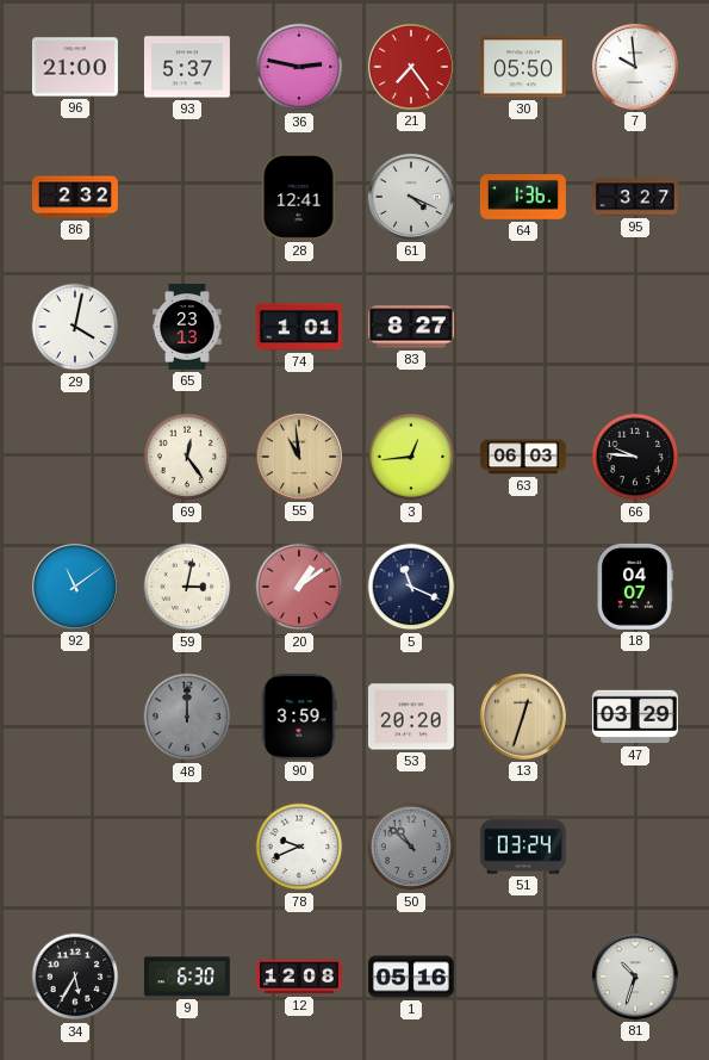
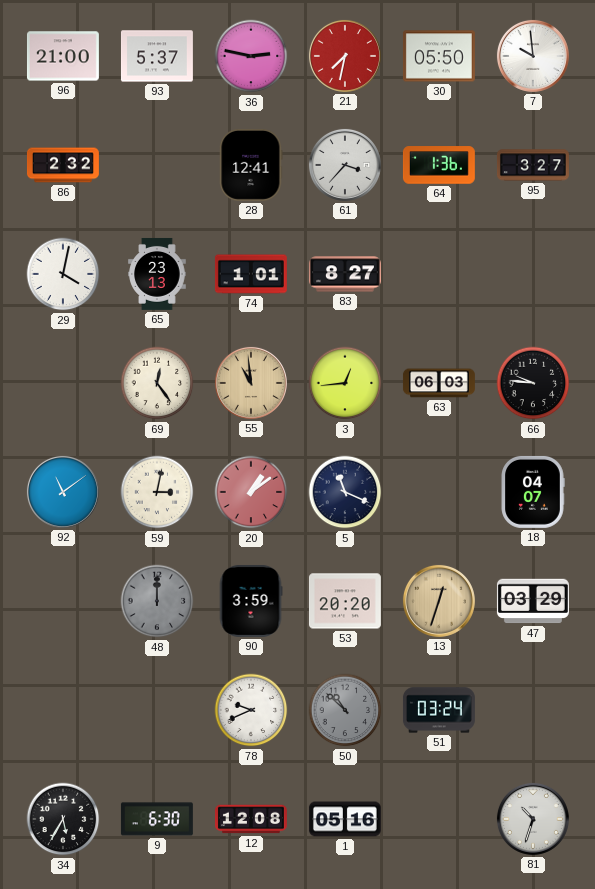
21: 7:24 -> 7:32
61: 4:19 -> 3:37
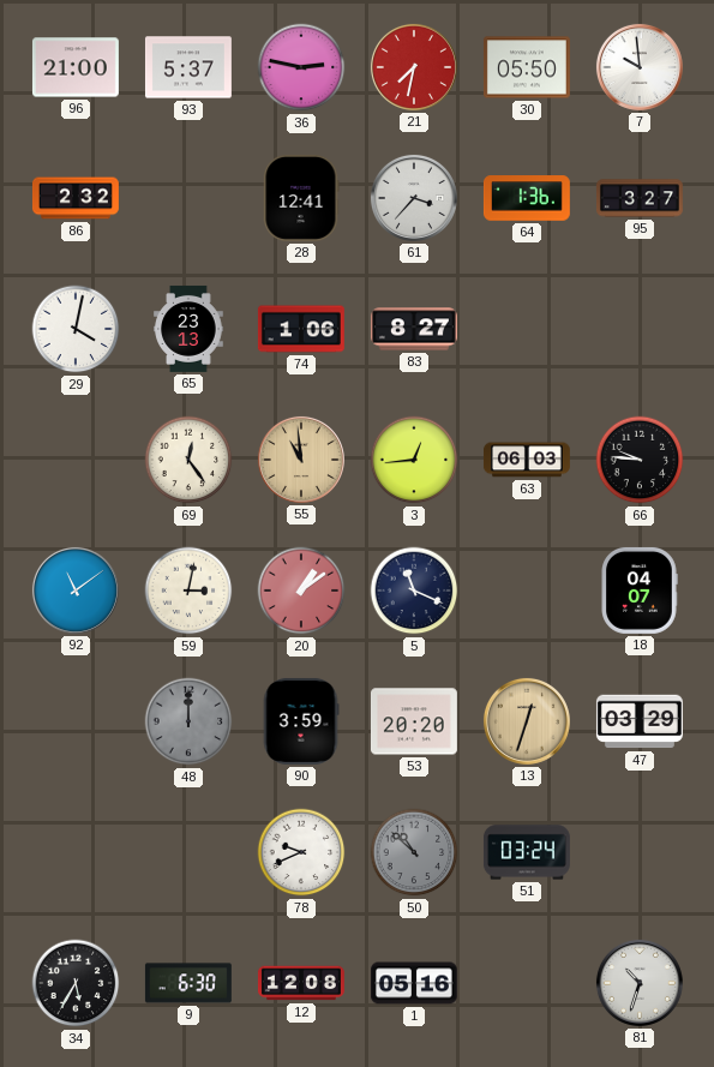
74: 1:01 -> 1:06
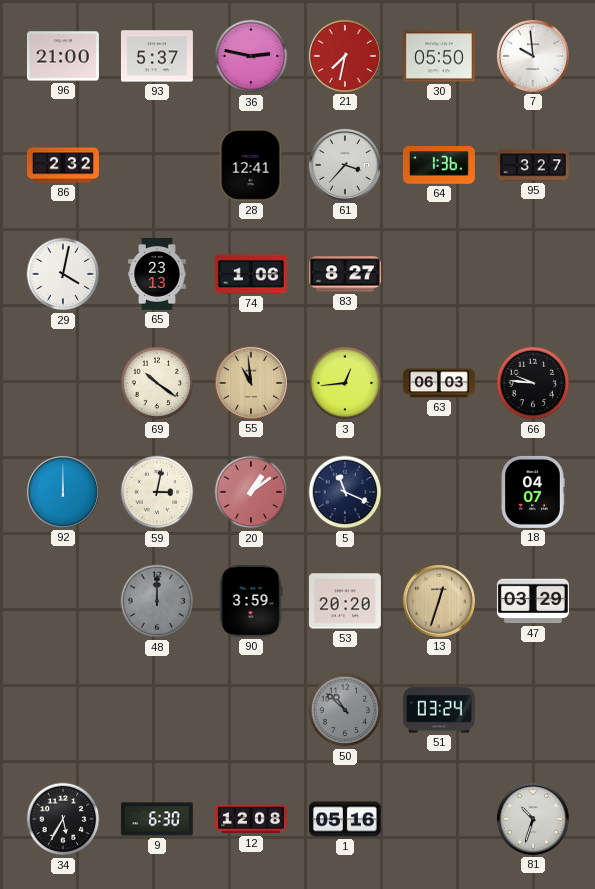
69: 12:24 -> 10:21
92: 11:09 -> 12:00
78: 9:41 -> none
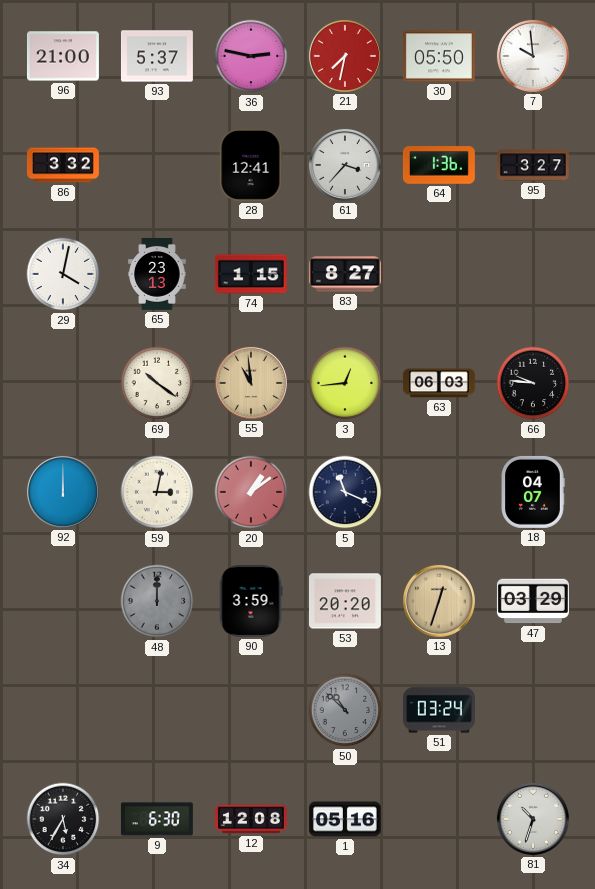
86: 2:32 -> 3:32
74: 1:06 -> 1:15
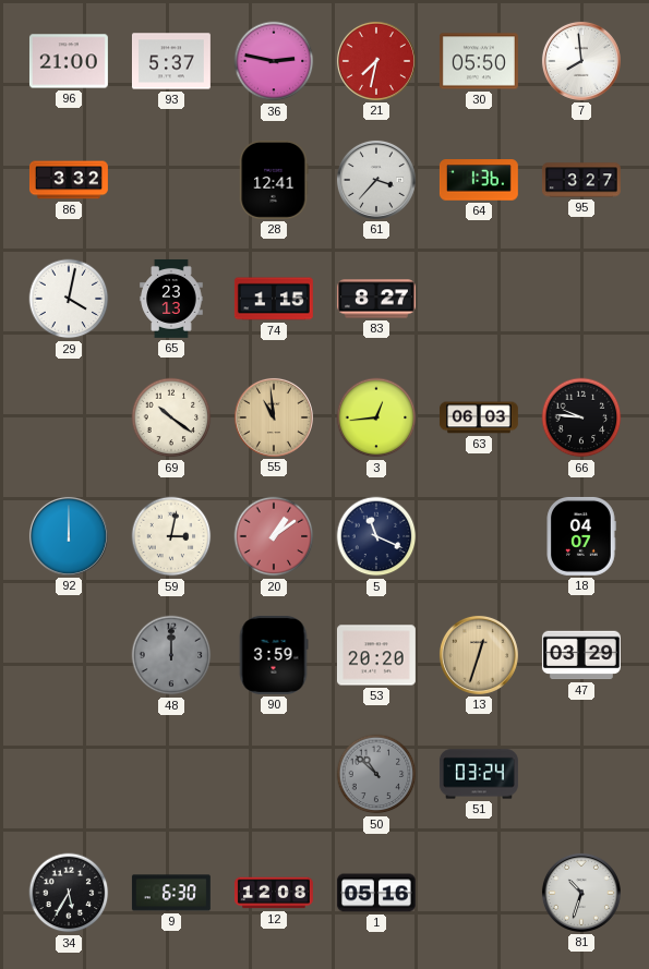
7: 9:59 -> 7:59
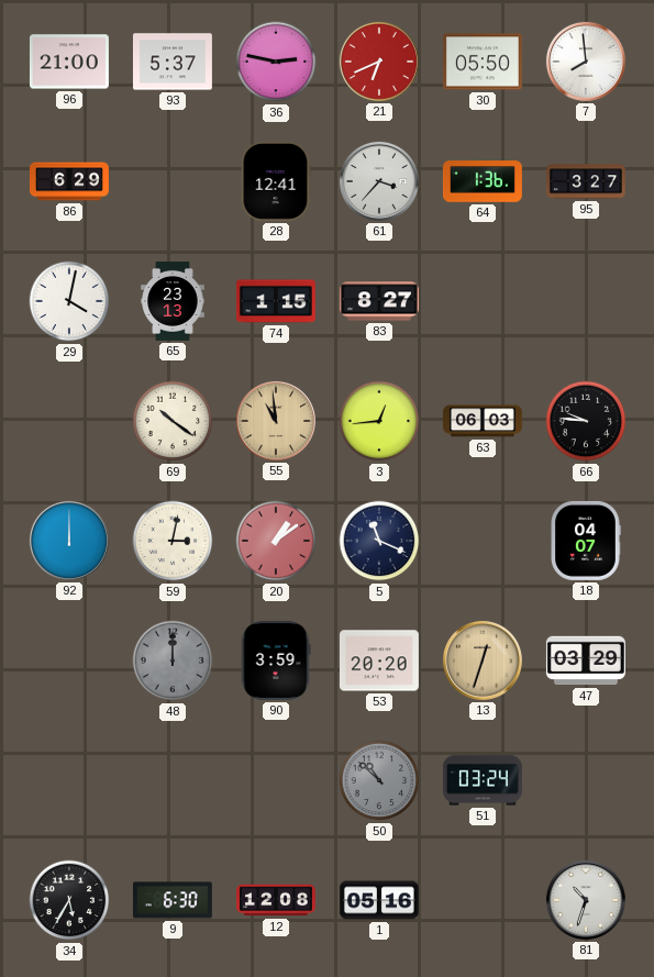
21: 7:32 -> 6:41
86: 3:32 -> 6:29
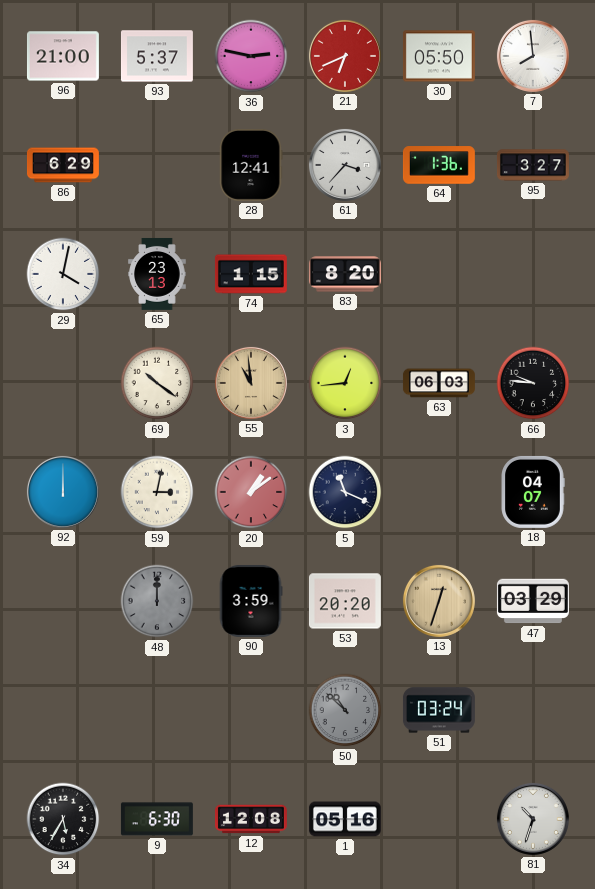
83: 8:27 -> 8:20
